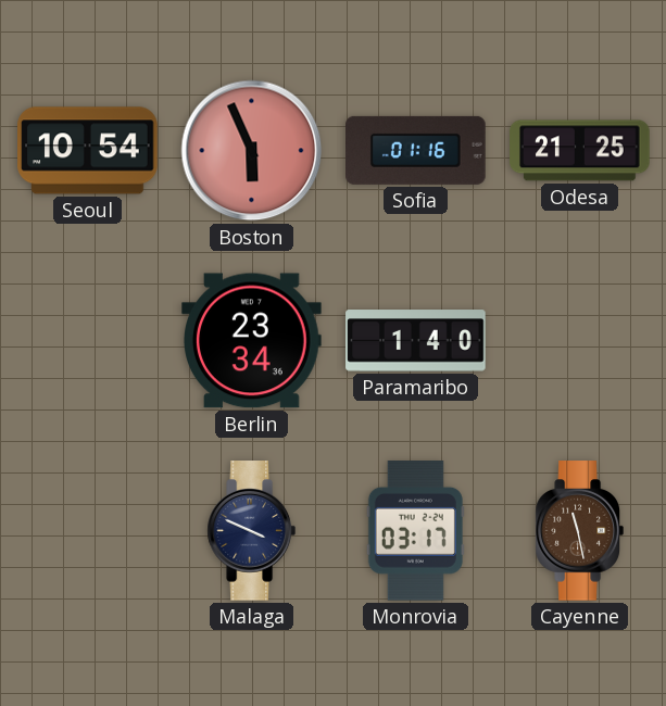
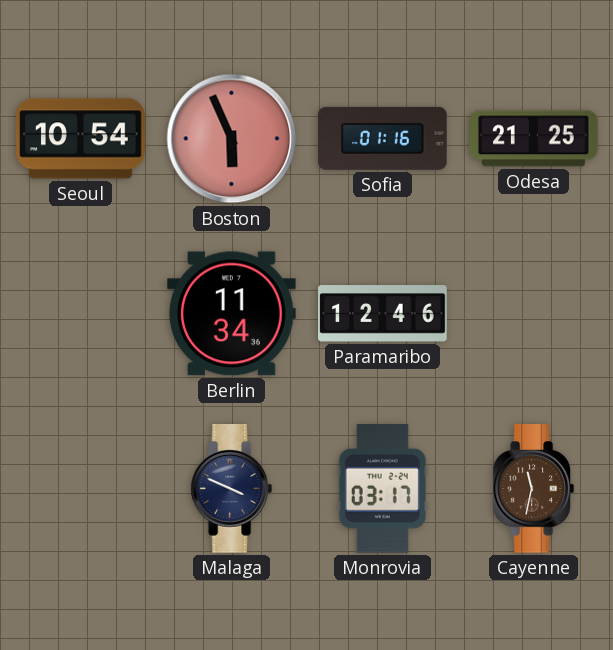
Berlin: 23:34 -> 11:34
Paramaribo: 1:40 -> 12:46
Cayenne: 11:28 -> 11:32
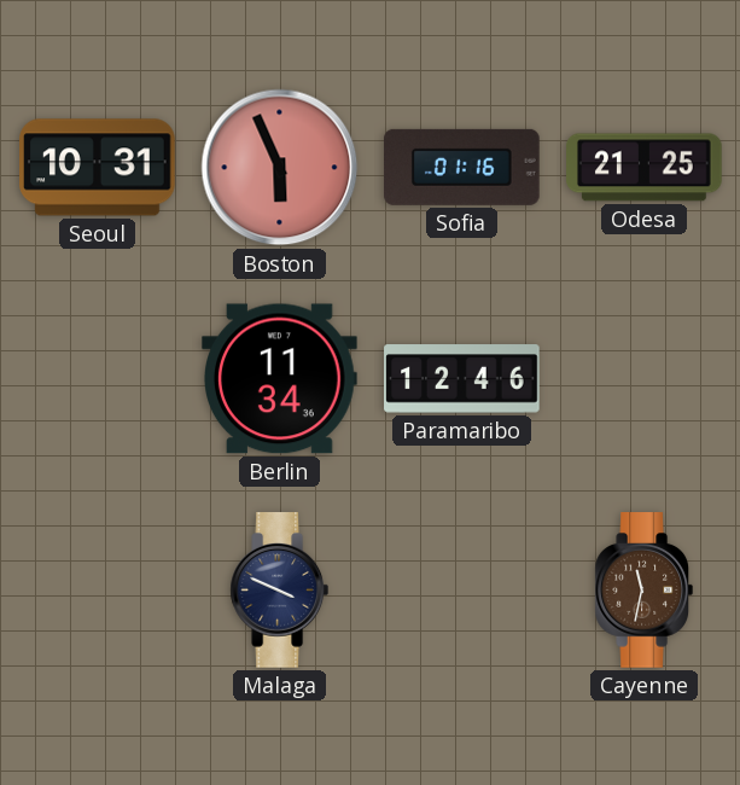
Seoul: 10:54 -> 10:31
Monrovia: 03:17 -> none
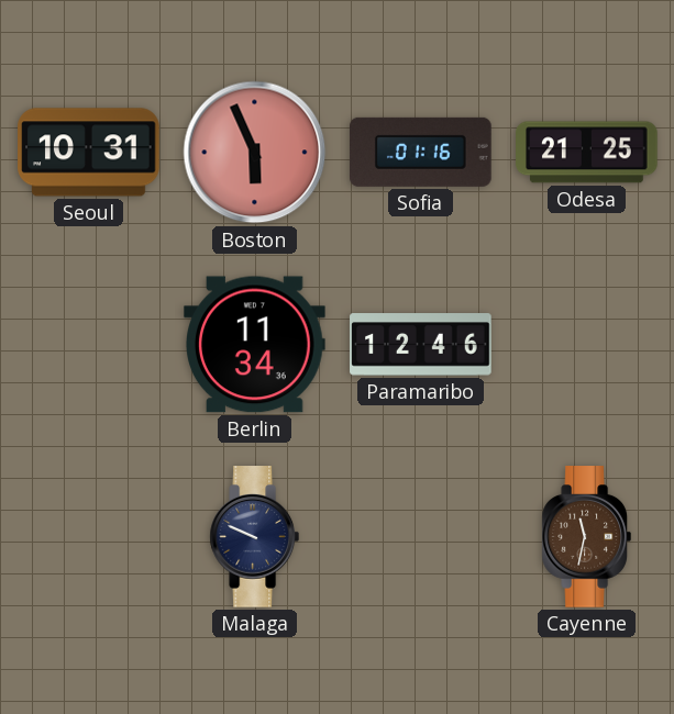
Malaga: 3:49 -> 9:49
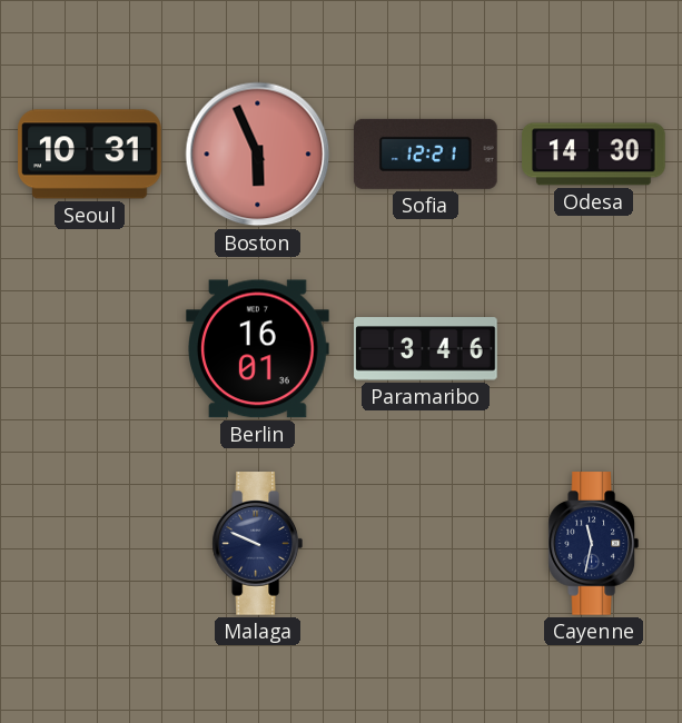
Sofia: 01:16 -> 12:21
Odesa: 21:25 -> 14:30
Berlin: 11:34 -> 16:01
Paramaribo: 12:46 -> 3:46
Cayenne dial: brown -> navy
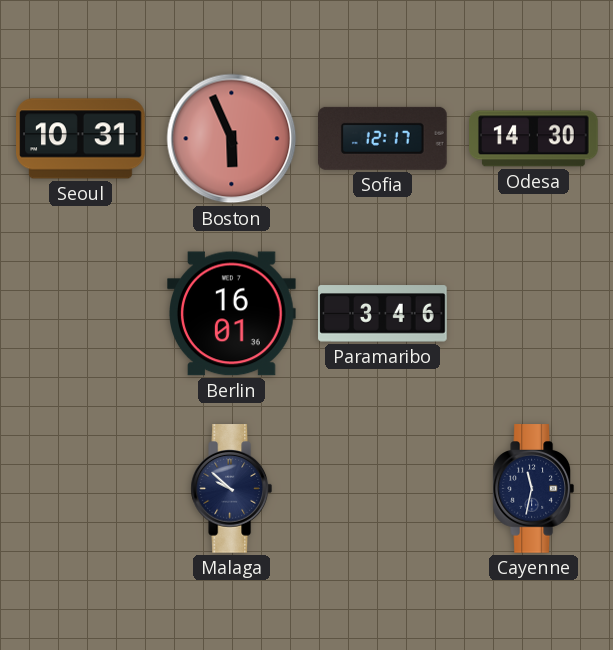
Sofia: 12:21 -> 12:17
Malaga: 9:49 -> 9:52
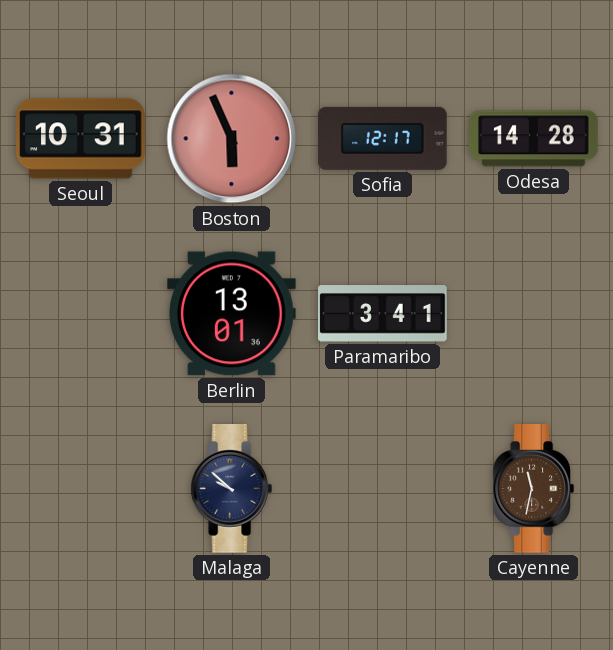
Odesa: 14:30 -> 14:28
Berlin: 16:01 -> 13:01
Paramaribo: 3:46 -> 3:41
Cayenne dial: navy -> brown
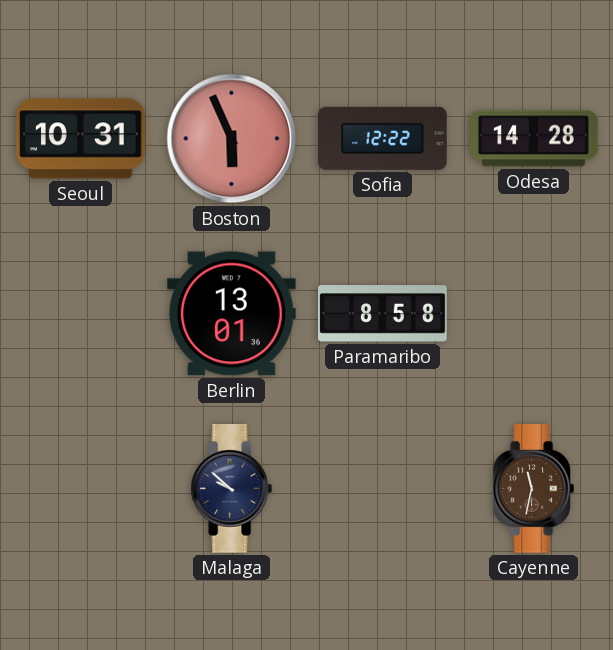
Sofia: 12:17 -> 12:22
Paramaribo: 3:41 -> 8:58
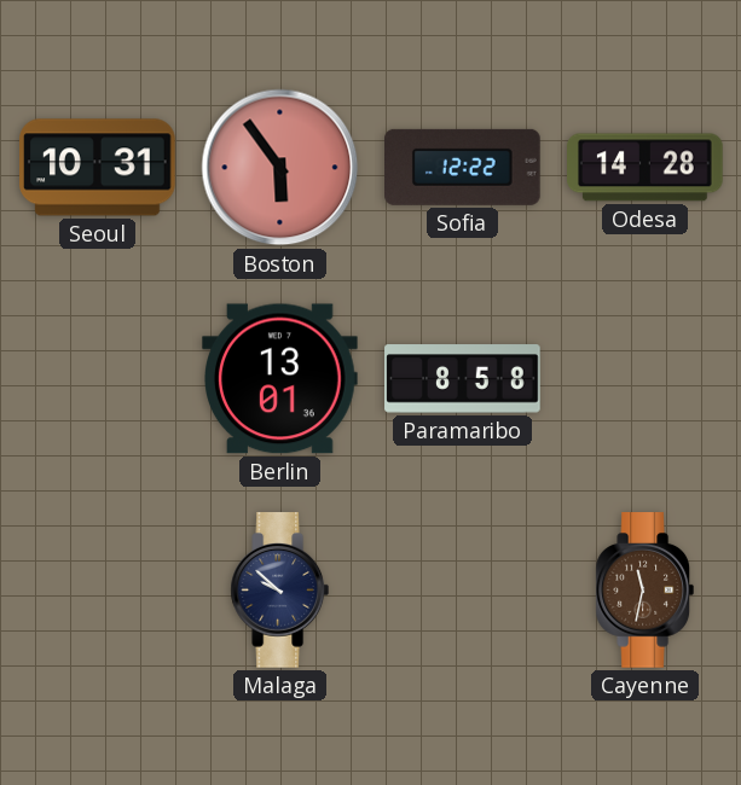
Boston: 5:56 -> 5:54
